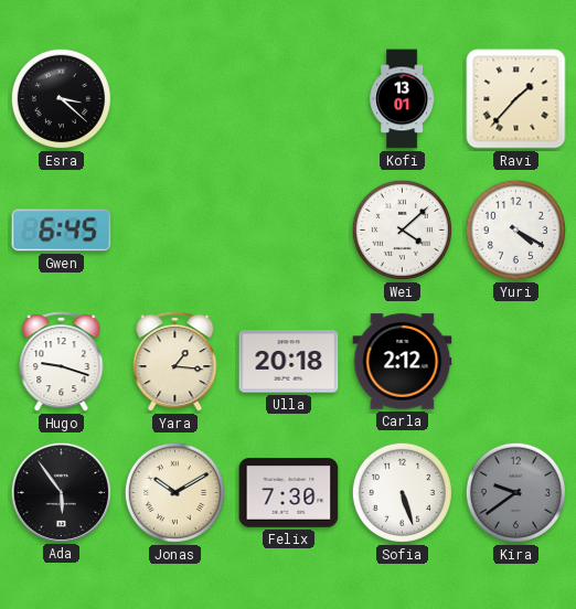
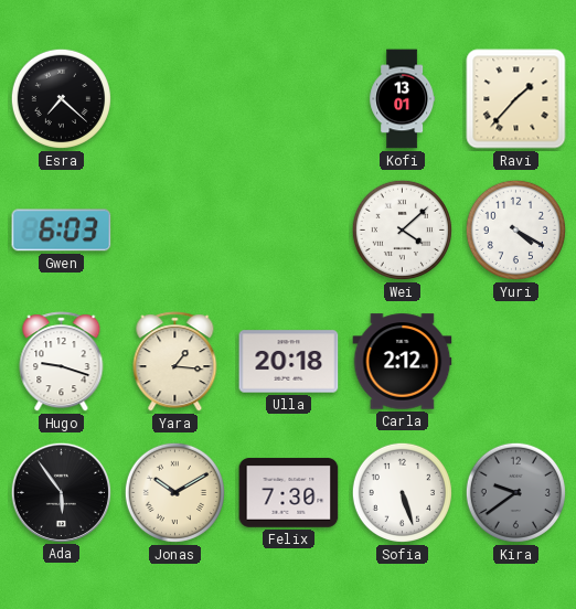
Esra: 3:22 -> 7:22
Gwen: 6:45 -> 6:03
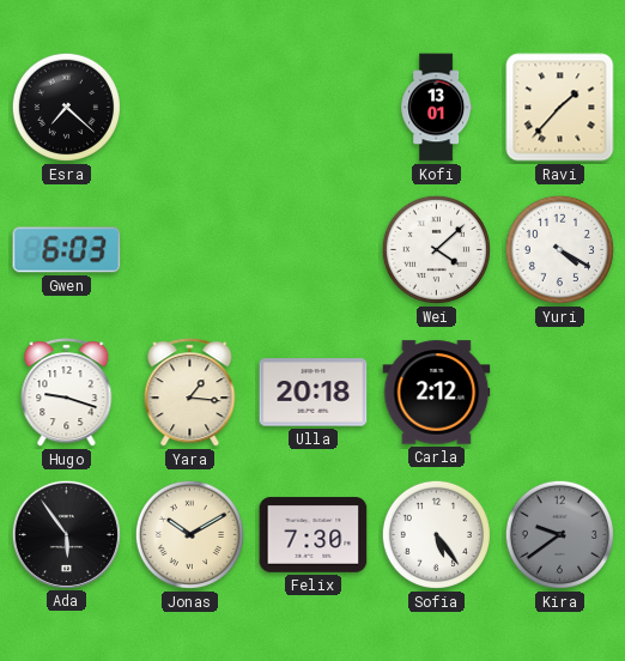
Sofia: 5:27 -> 5:24
